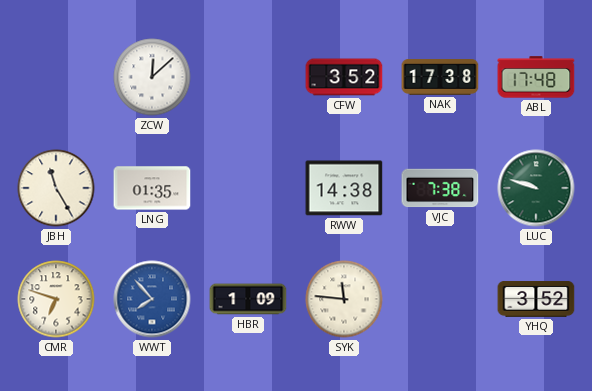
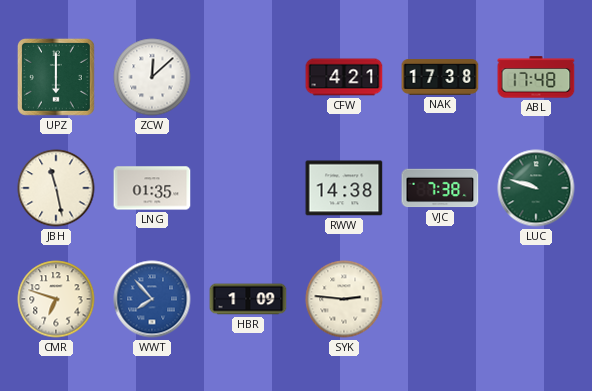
UPZ: none -> 6:00
CFW: 3:52 -> 4:21
JBH: 11:25 -> 11:28
SYK: 11:46 -> 2:46
YHQ: 3:52 -> none
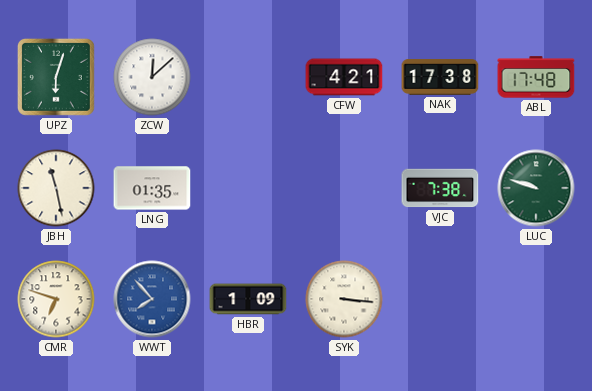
UPZ: 6:00 -> 6:03
RWW: 14:38 -> none
SYK: 2:46 -> 3:16
